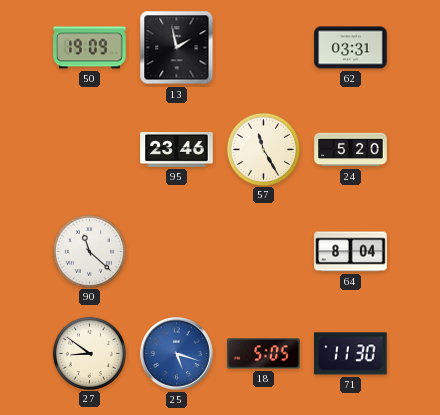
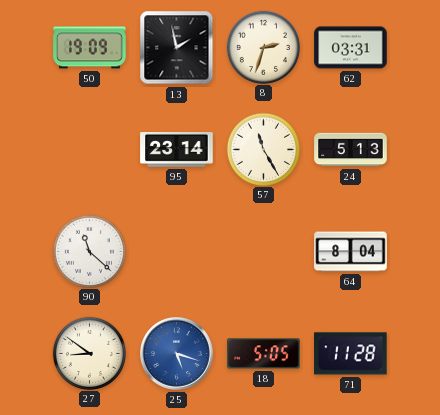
8: none -> 2:33
95: 23:46 -> 23:14
24: 5:20 -> 5:13
71: 11:30 -> 11:28
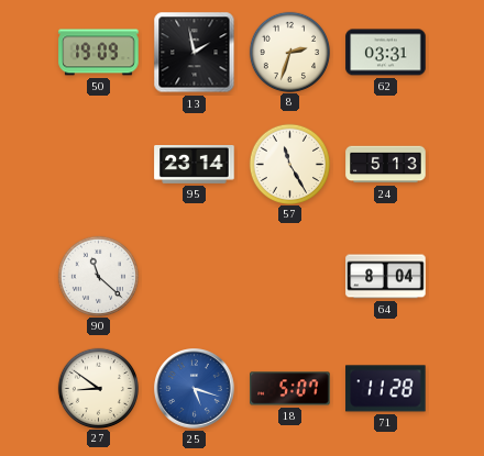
18: 5:05 -> 5:07
